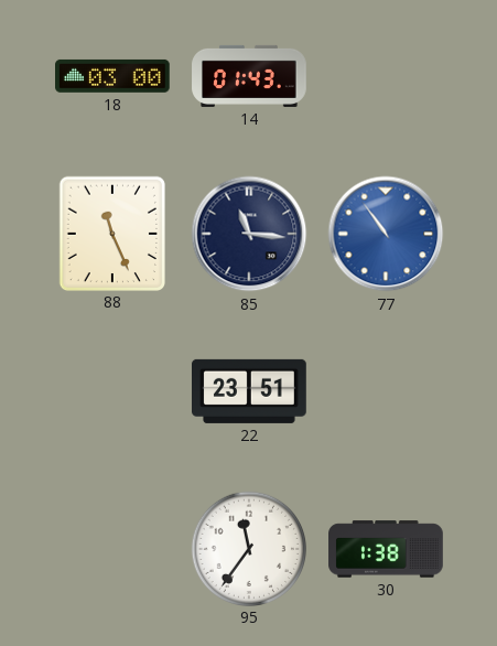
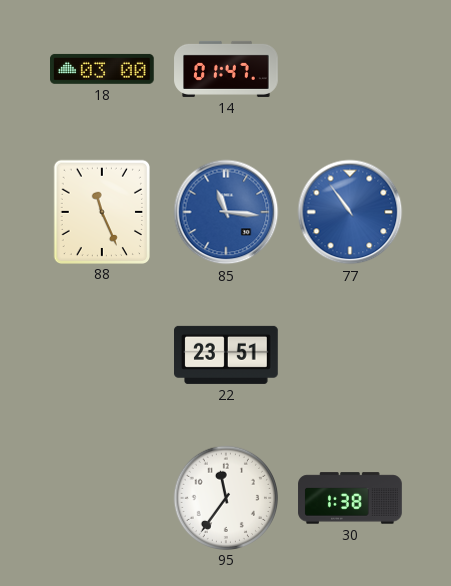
14: 01:43 -> 01:47
85 dial: navy -> blue
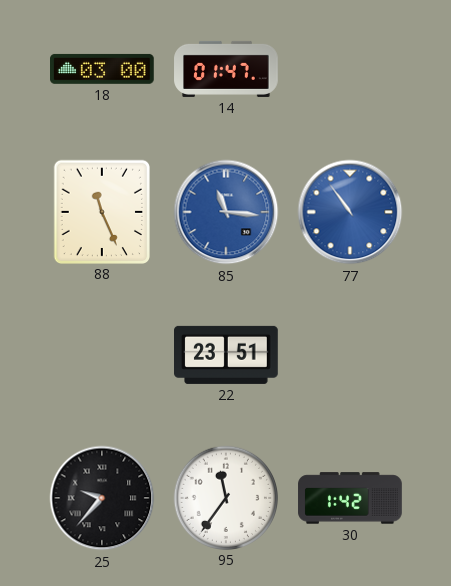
25: none -> 9:37
30: 1:38 -> 1:42
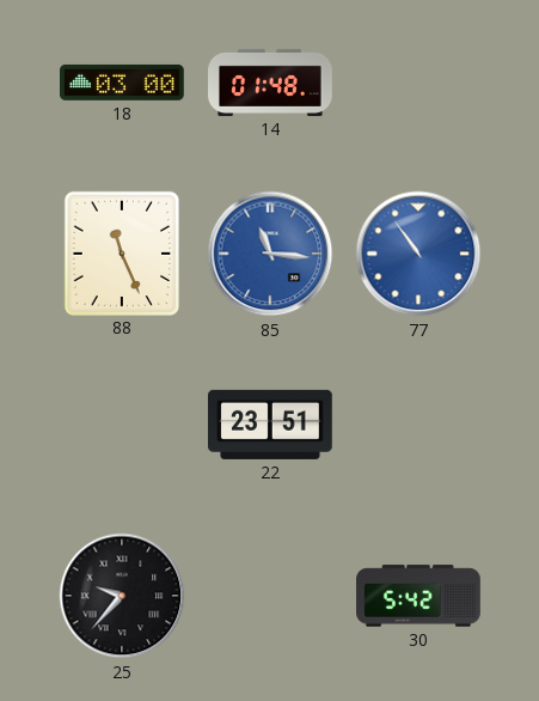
14: 01:47 -> 01:48
95: 11:36 -> none
30: 1:42 -> 5:42
